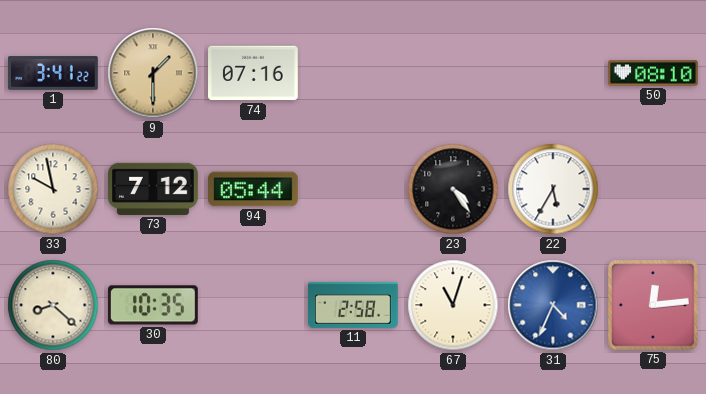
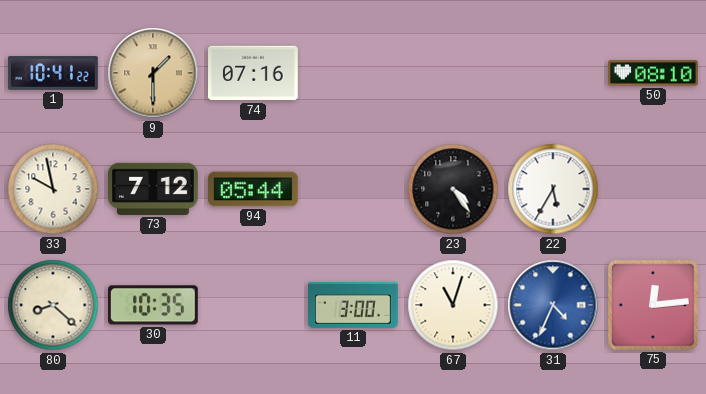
1: 3:41 -> 10:41
11: 2:58 -> 3:00
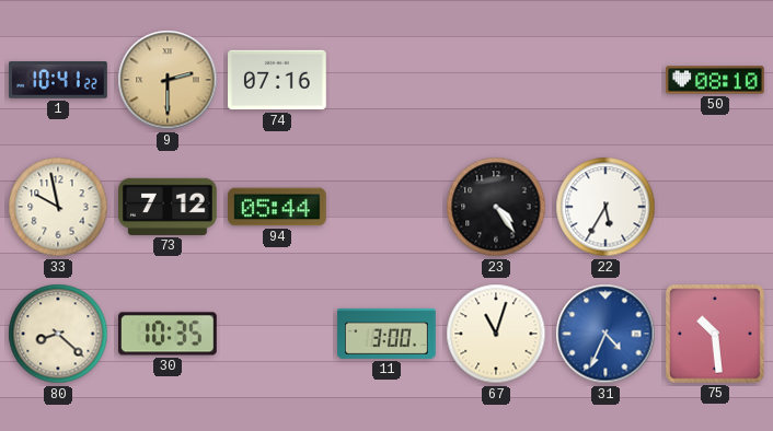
9: 1:30 -> 2:30
75: 12:14 -> 10:29
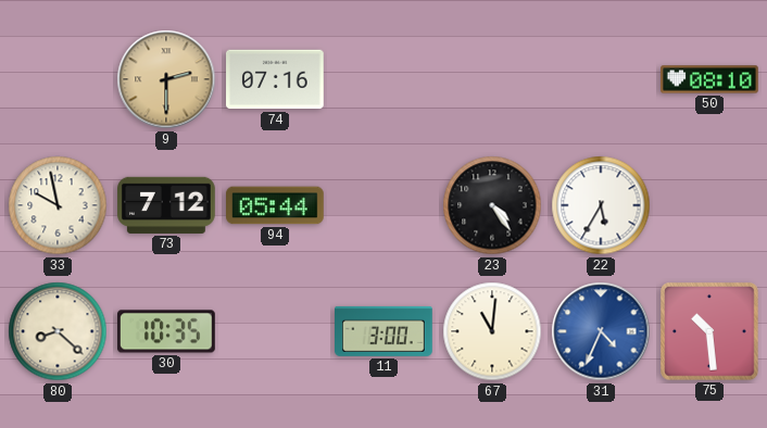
1: 10:41 -> none
67: 11:03 -> 11:01
